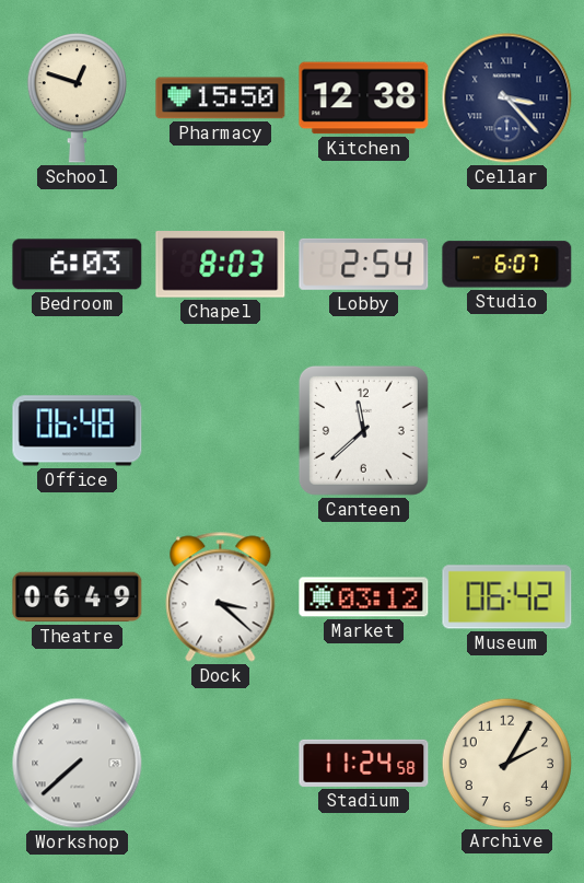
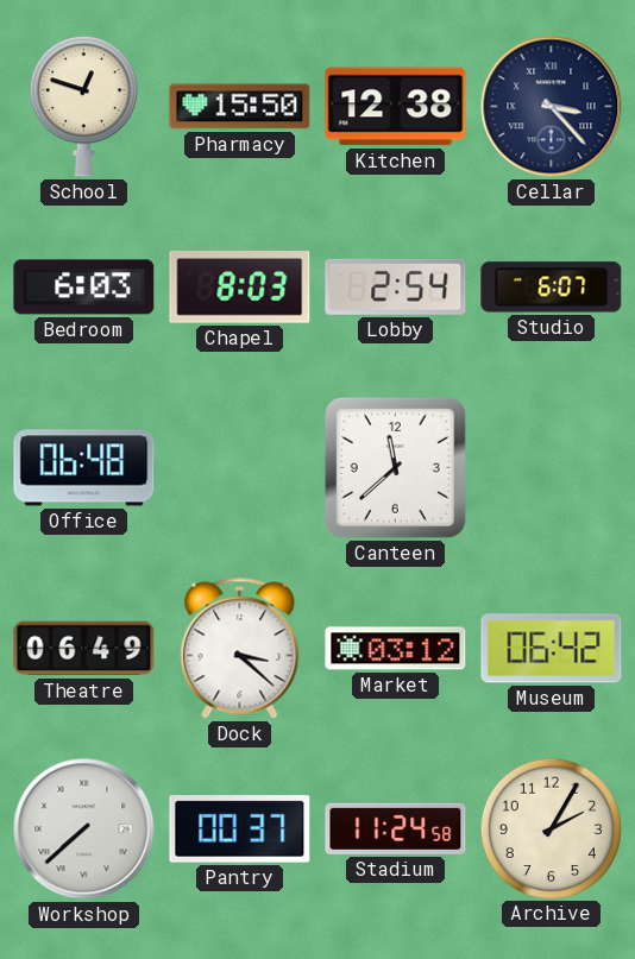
Pantry: none -> 00:37
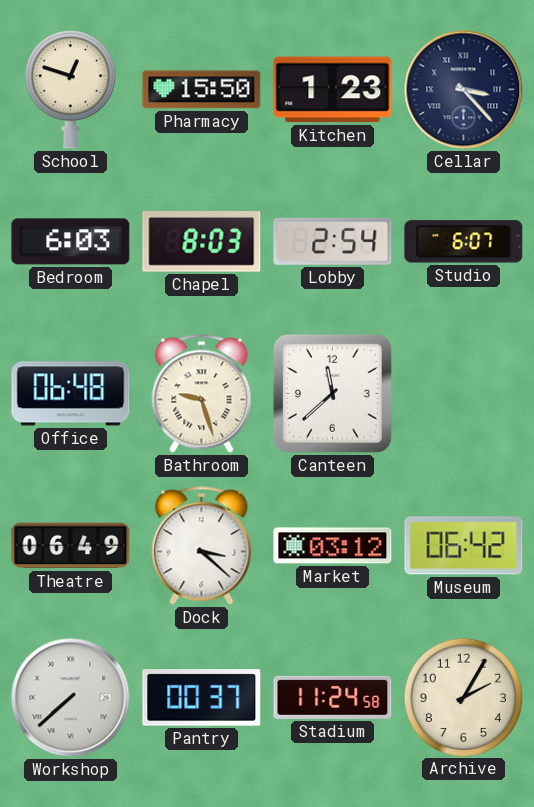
Kitchen: 12:38 -> 1:23
Bathroom: none -> 9:27
